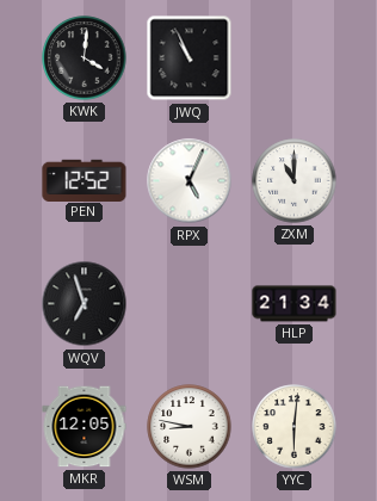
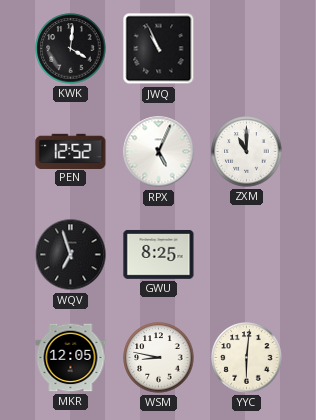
GWU: none -> 8:25
HLP: 21:34 -> none
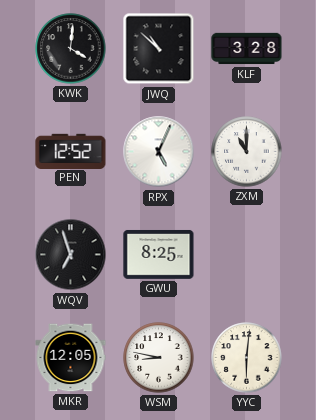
JWQ: 10:56 -> 10:52
KLF: none -> 3:28
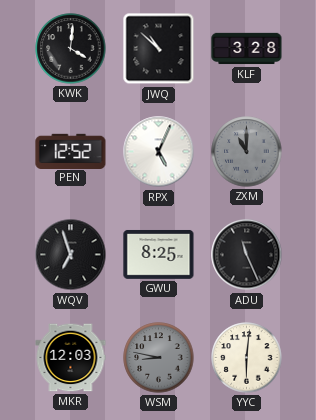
ZXM dial: white -> grey
ADU: none -> 11:26
MKR: 12:05 -> 12:03
WSM dial: white -> grey
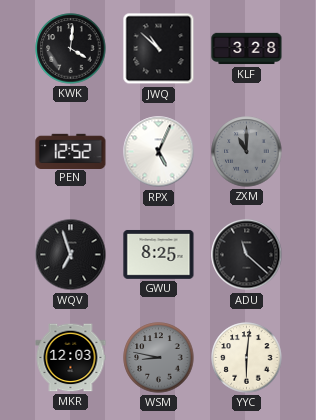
ADU: 11:26 -> 11:22
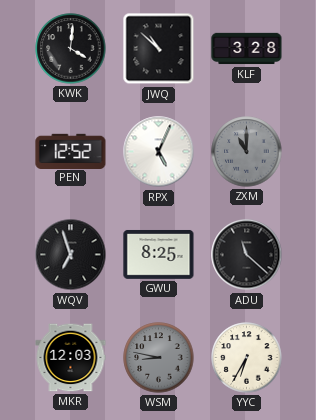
YYC: 6:01 -> 6:35
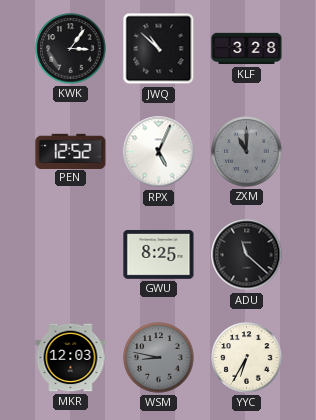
KWK: 4:01 -> 3:06
WQV: 6:57 -> none
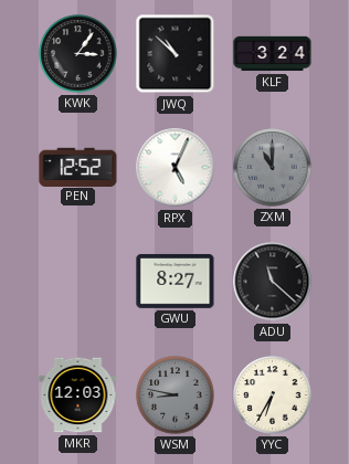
KLF: 3:28 -> 3:24
GWU: 8:25 -> 8:27
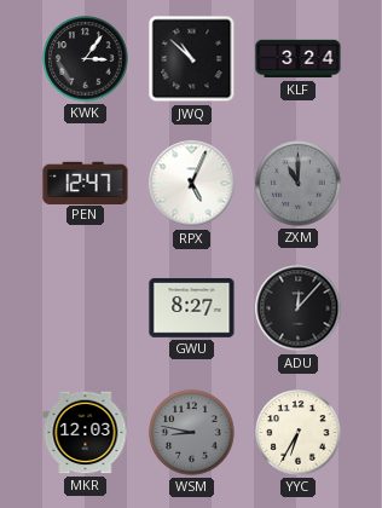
PEN: 12:52 -> 12:47
ADU: 11:22 -> 12:07
